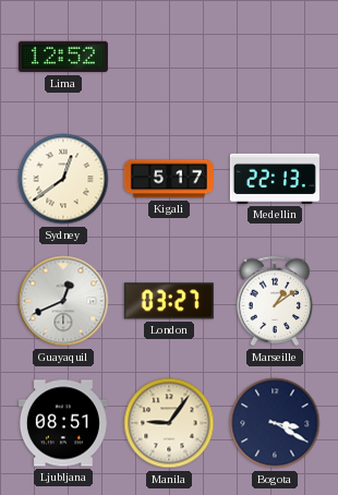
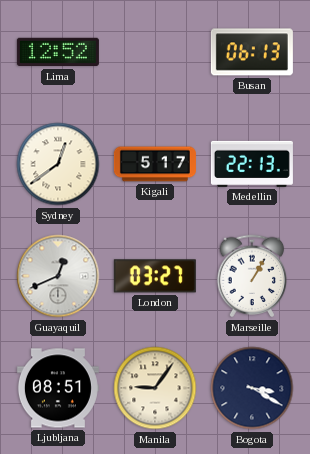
Busan: none -> 06:13
Marseille: 1:09 -> 1:05
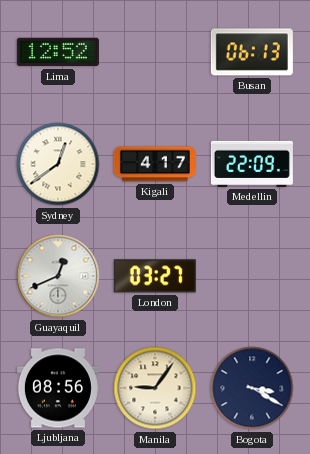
Kigali: 5:17 -> 4:17
Medellin: 22:13 -> 22:09
Marseille: 1:05 -> none
Ljubljana: 08:51 -> 08:56
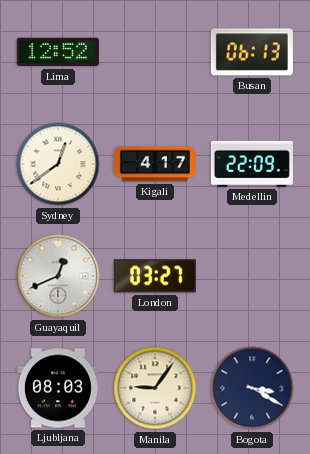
Ljubljana: 08:56 -> 08:03
